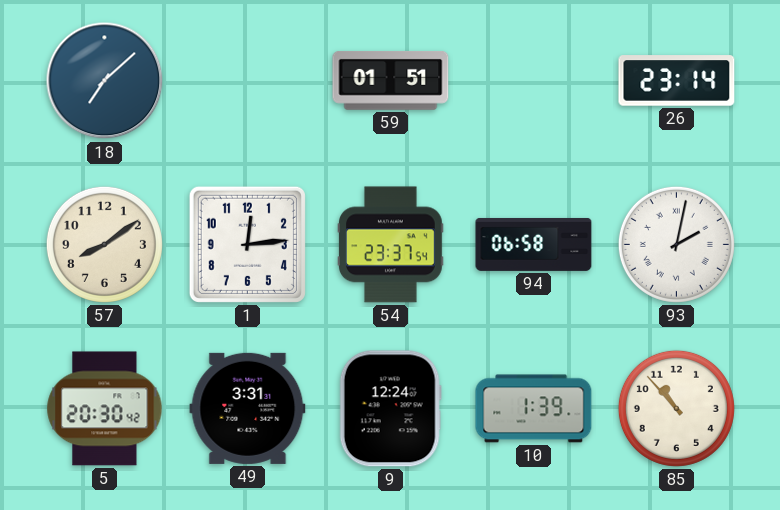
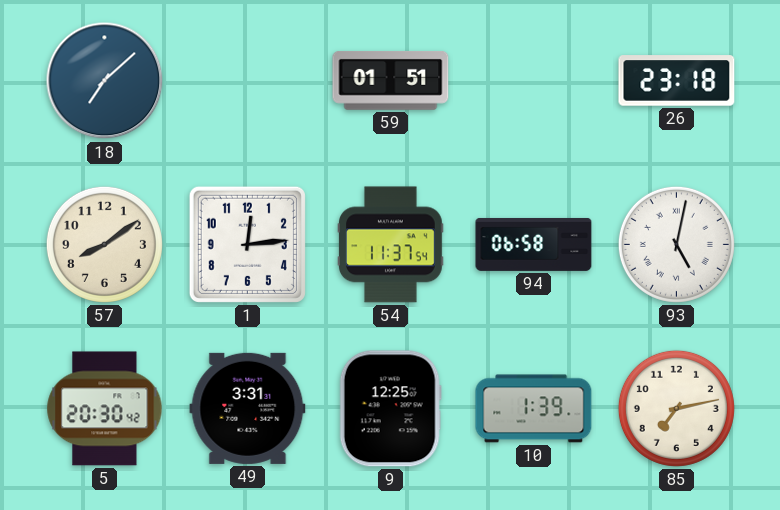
26: 23:14 -> 23:18
54: 23:37 -> 11:37
93: 2:02 -> 5:02
9: 12:24 -> 12:25
85: 10:53 -> 7:13
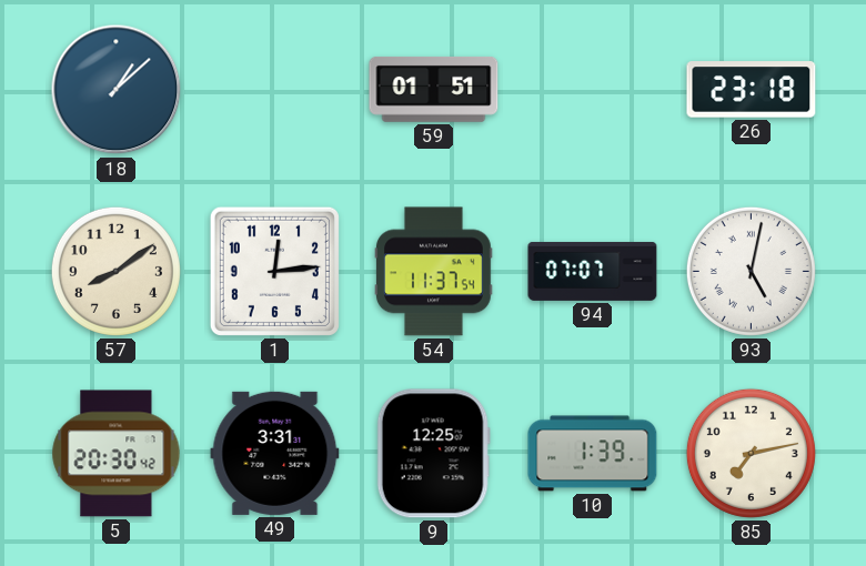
18: 7:08 -> 1:08
94: 06:58 -> 07:07
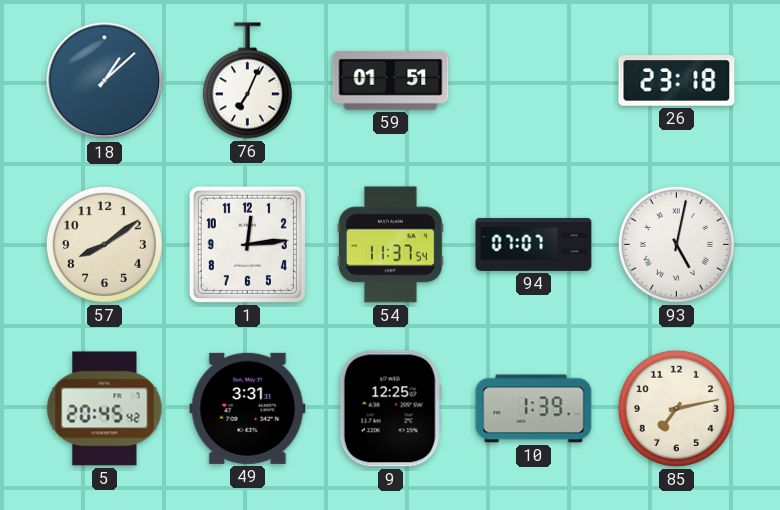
76: none -> 7:04
5: 20:30 -> 20:45
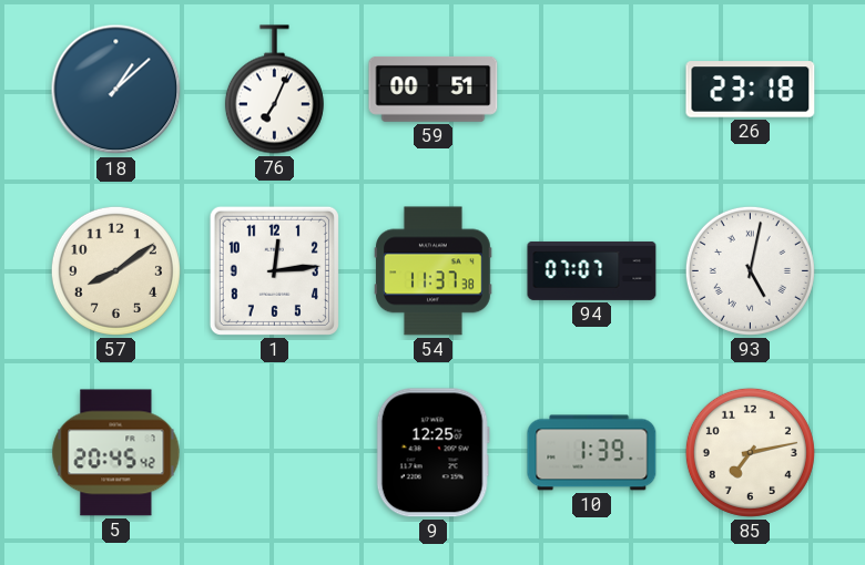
59: 01:51 -> 00:51
54: 11:37:54 -> 11:37:38
49: 3:31 -> none
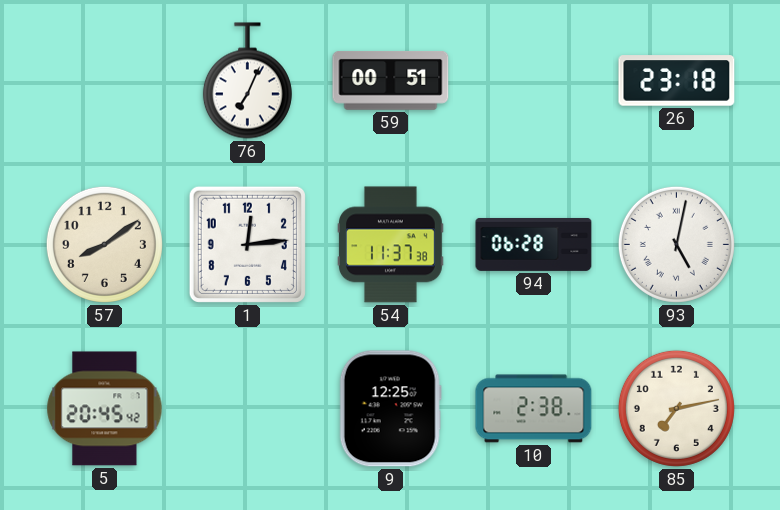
18: 1:08 -> none
94: 07:07 -> 06:28
10: 1:39 -> 2:38
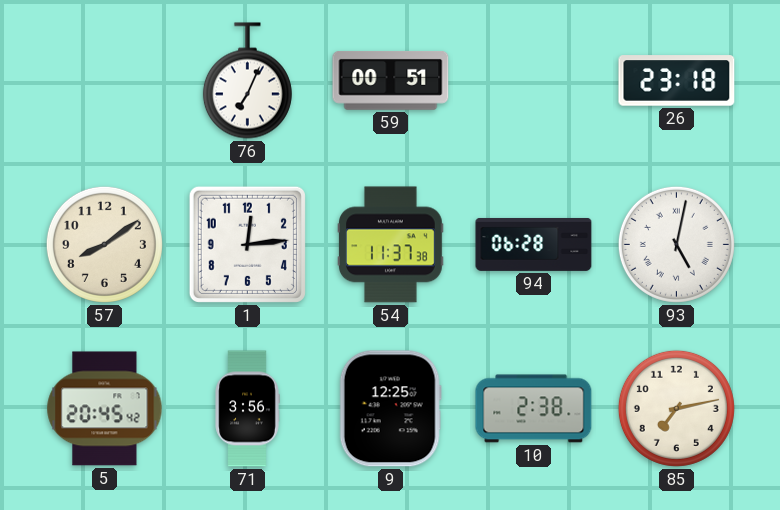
71: none -> 3:56
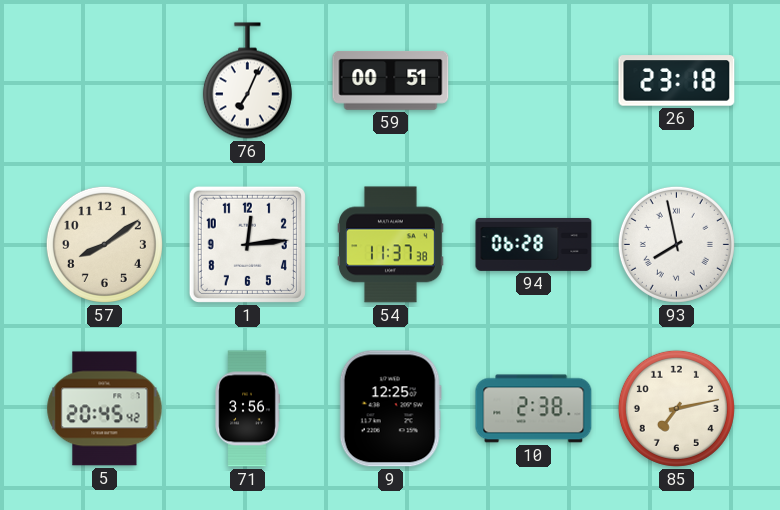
93: 5:02 -> 7:58
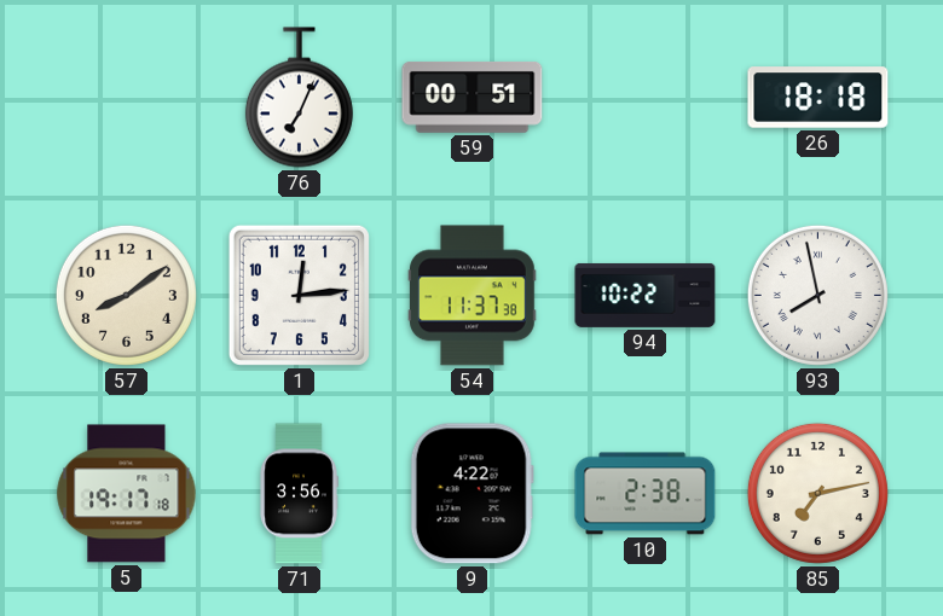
26: 23:18 -> 18:18
94: 06:28 -> 10:22
5: 20:45 -> 19:17
9: 12:25 -> 4:22
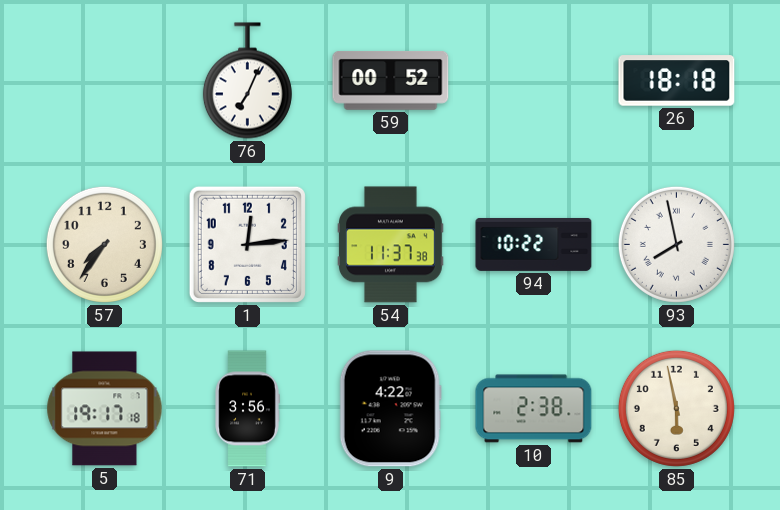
59: 00:51 -> 00:52
57: 8:09 -> 7:36
85: 7:13 -> 5:58
